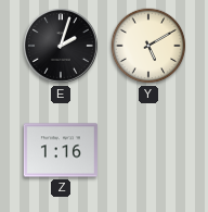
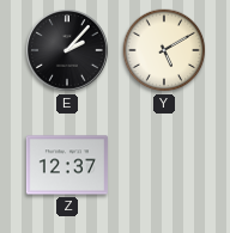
E: 2:03 -> 2:07
Z: 1:16 -> 12:37
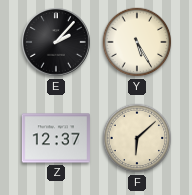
Y: 5:10 -> 5:25
F: none -> 6:08
